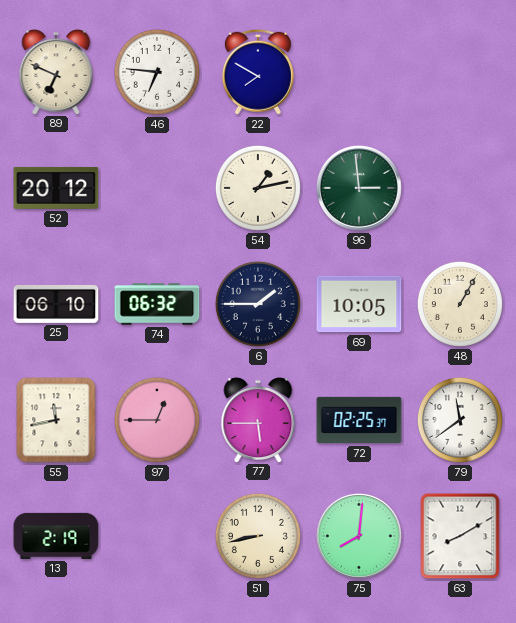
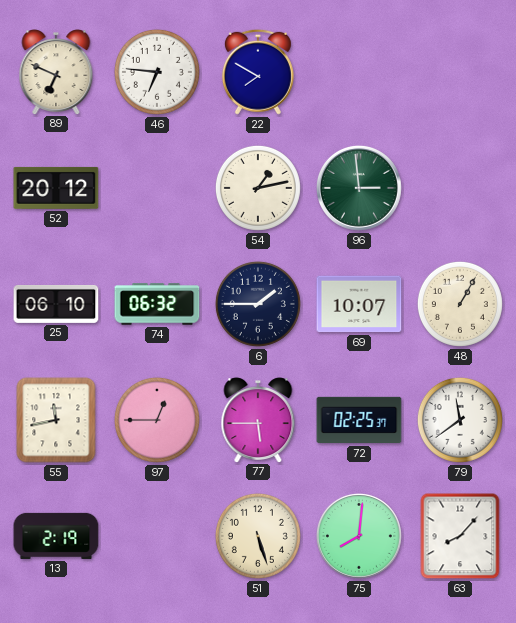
69: 10:05 -> 10:07
51: 8:43 -> 5:27
63: 8:10 -> 8:07
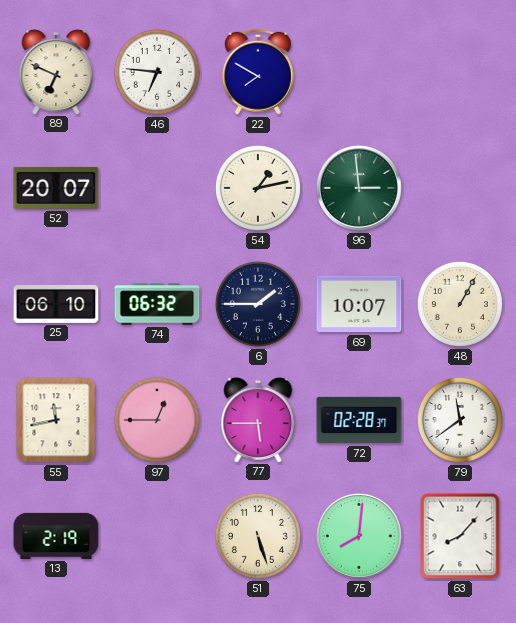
52: 20:12 -> 20:07
72: 02:25 -> 02:28
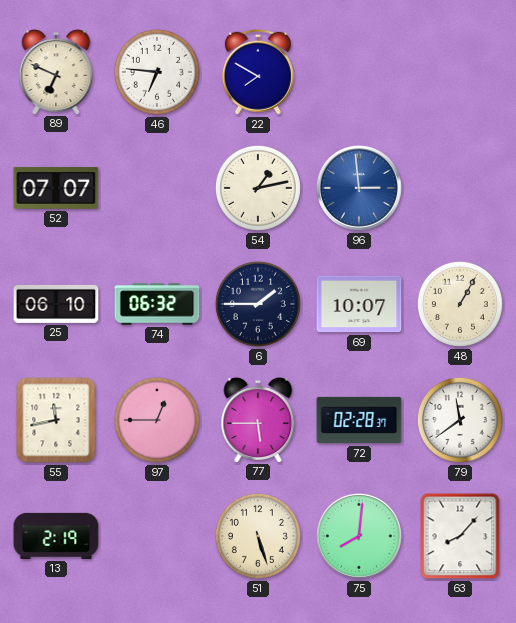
52: 20:07 -> 07:07
96 dial: green -> blue
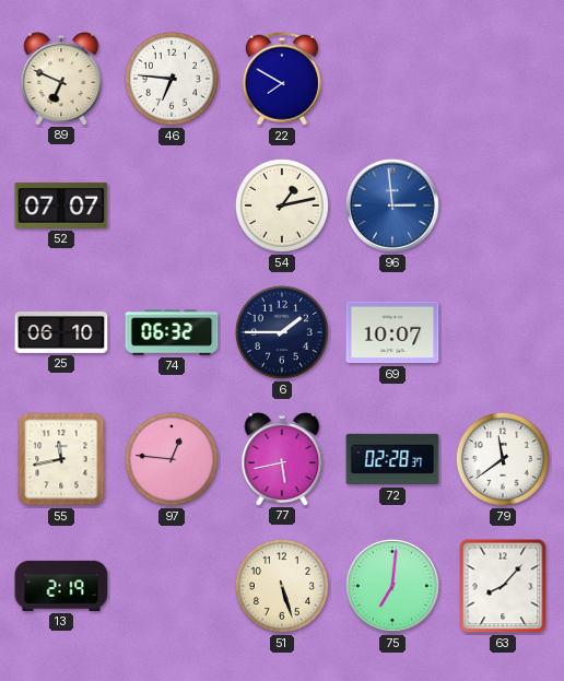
48: 1:05 -> none
97: 12:45 -> 12:46
77: 5:45 -> 5:43
75: 8:01 -> 7:01
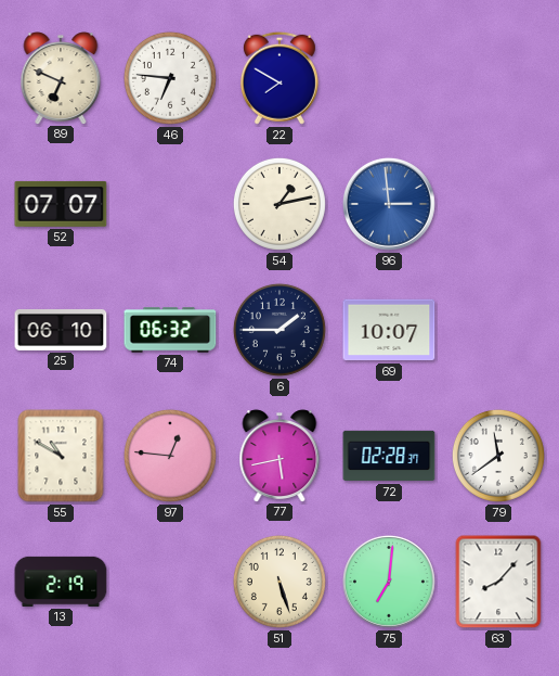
55: 11:43 -> 10:50
